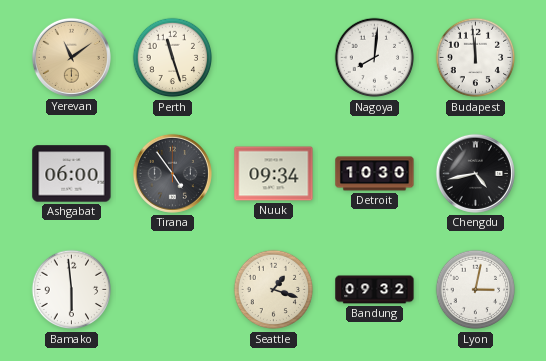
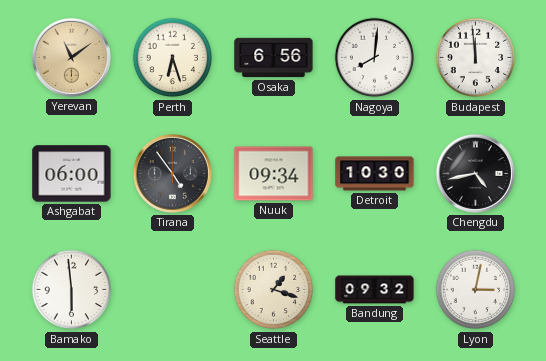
Perth: 11:27 -> 6:27
Osaka: none -> 6:56
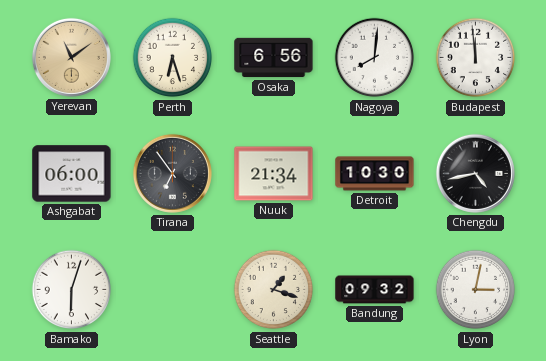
Tirana: 4:54 -> 6:54
Nuuk: 09:34 -> 21:34
Bamako: 5:59 -> 6:03
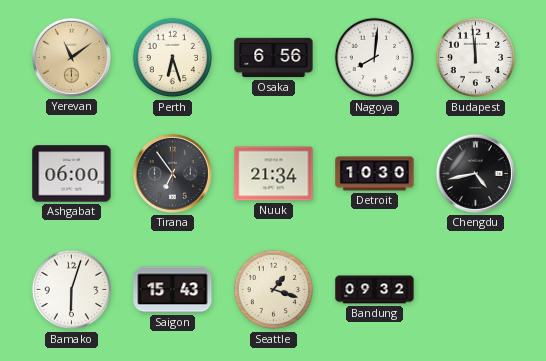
Saigon: none -> 15:43
Lyon: 3:02 -> none
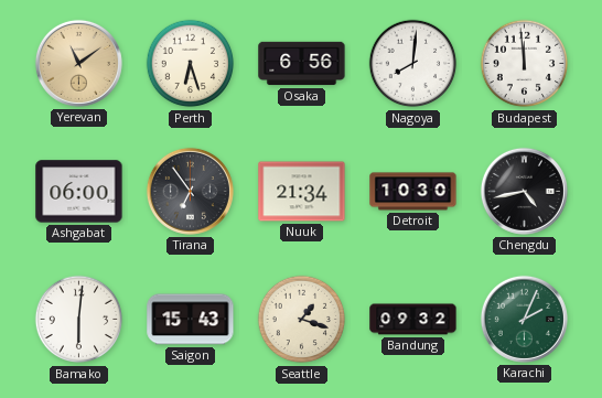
Bamako: 6:03 -> 6:01
Karachi: none -> 2:04
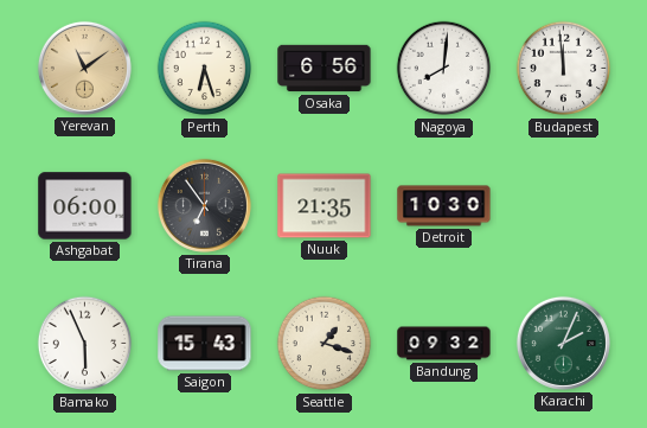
Nuuk: 21:34 -> 21:35
Chengdu: 4:43 -> none
Bamako: 6:01 -> 5:56
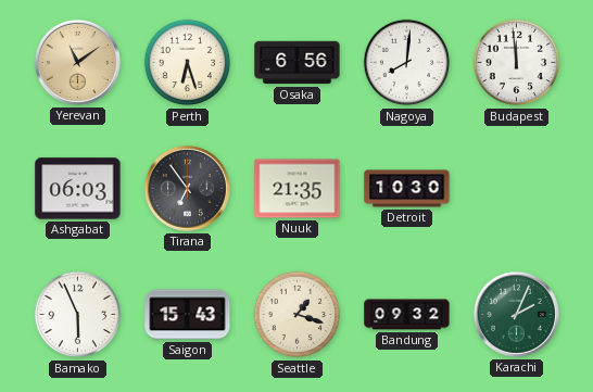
Ashgabat: 06:00 -> 06:03
